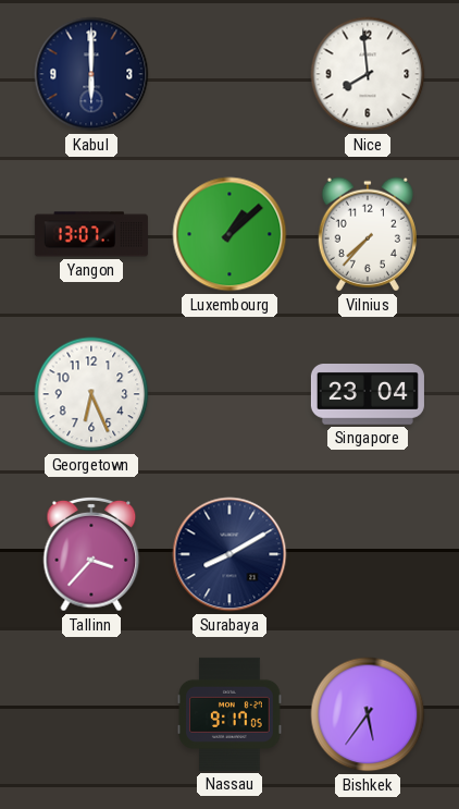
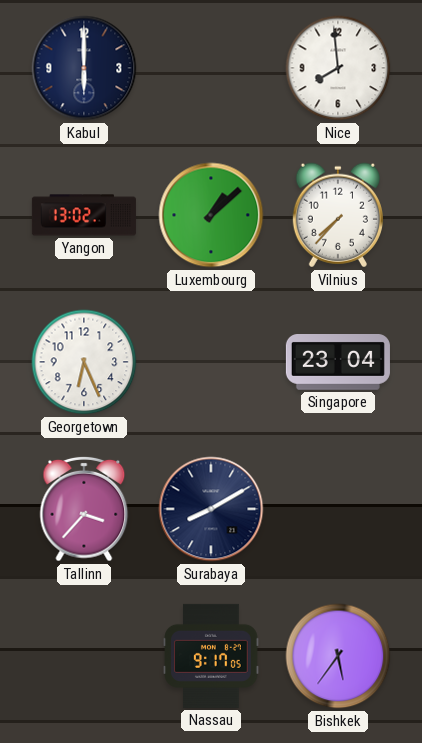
Yangon: 13:07 -> 13:02
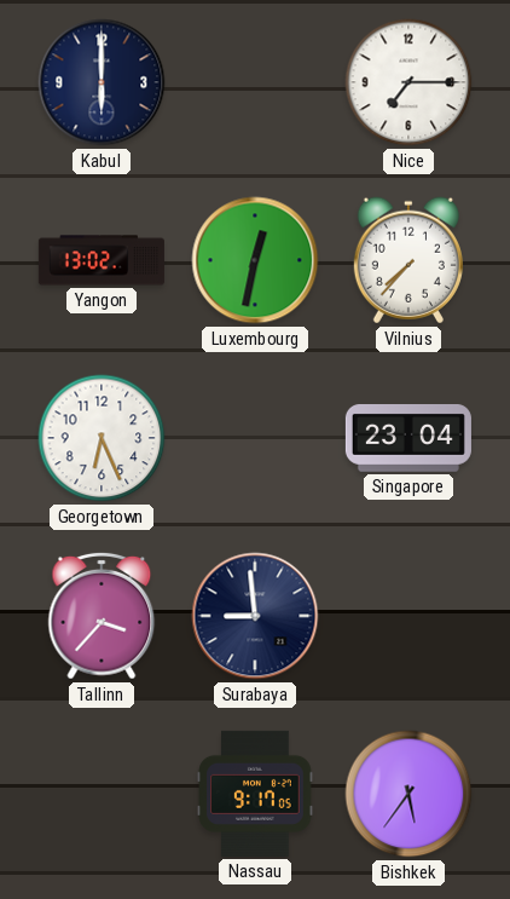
Nice: 7:59 -> 7:15
Luxembourg: 1:08 -> 12:32
Surabaya: 8:10 -> 8:59
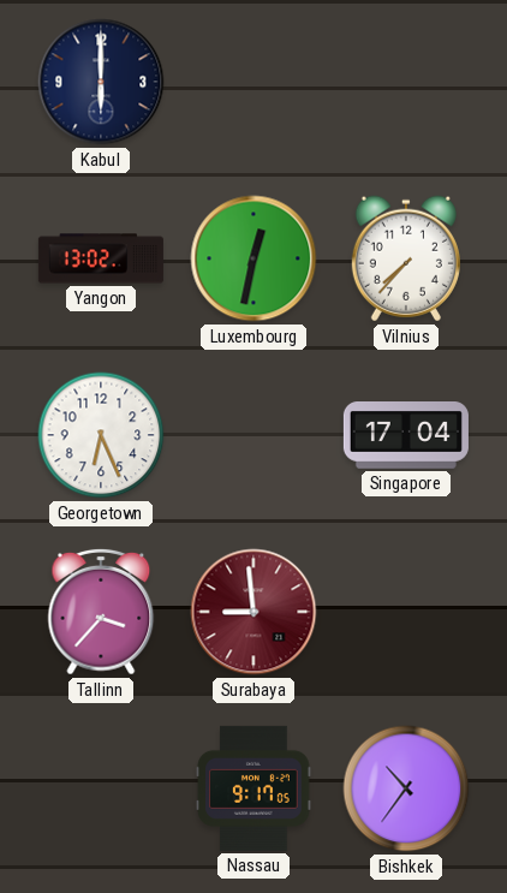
Nice: 7:15 -> none
Singapore: 23:04 -> 17:04
Surabaya dial: navy -> burgundy
Bishkek: 5:36 -> 10:36
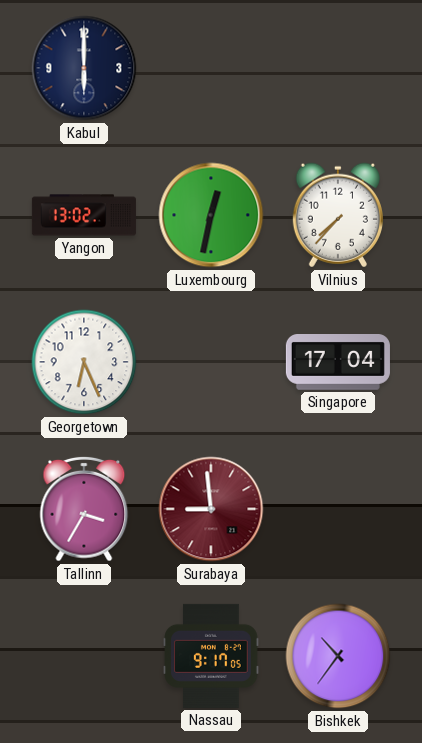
Tallinn: 3:37 -> 3:35
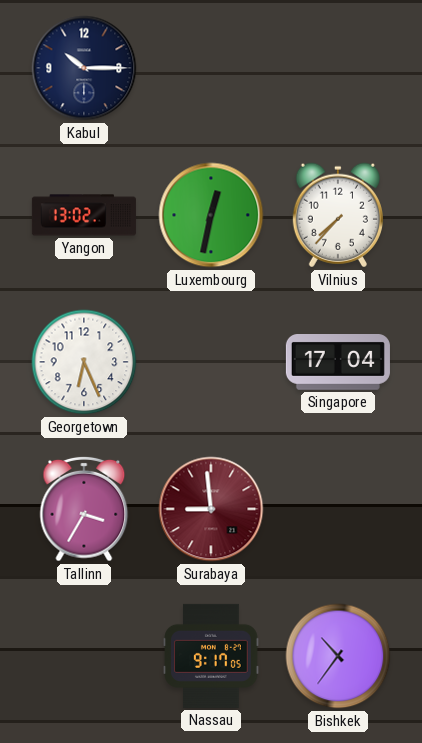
Kabul: 6:00 -> 10:15
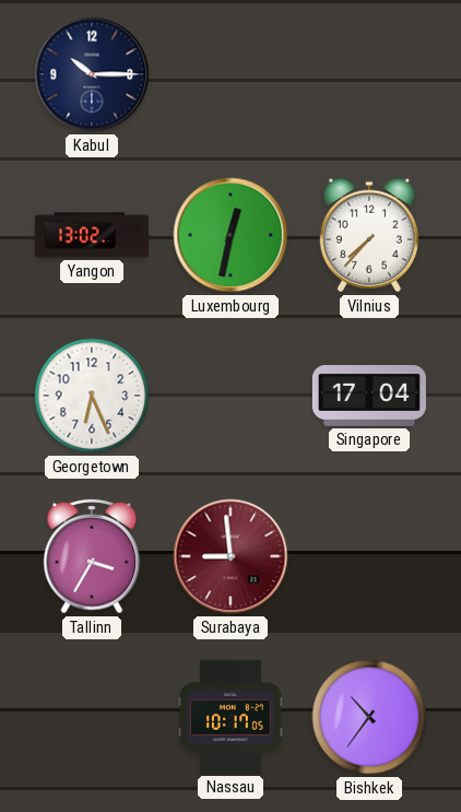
Nassau: 9:17 -> 10:17
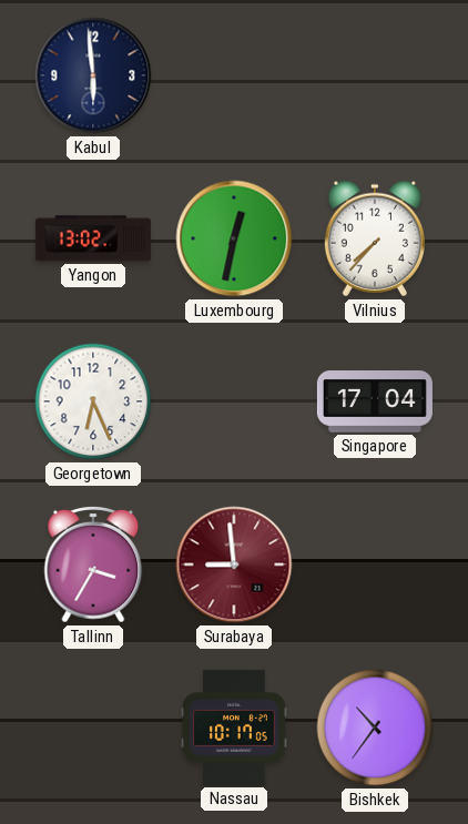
Kabul: 10:15 -> 5:59
